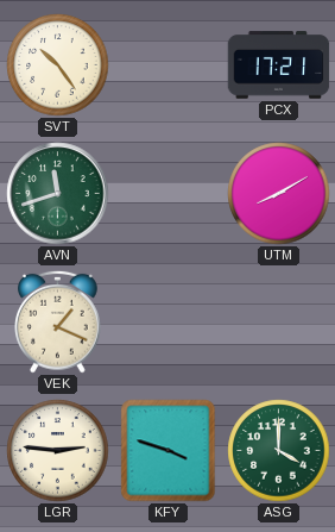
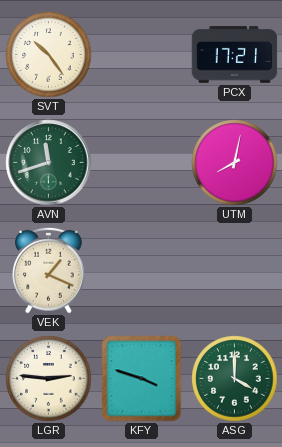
UTM: 8:10 -> 8:02
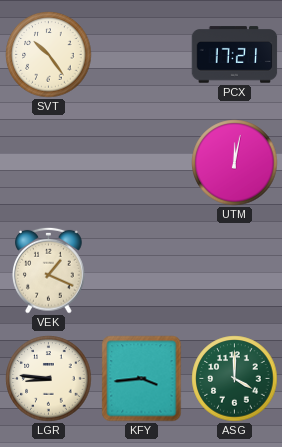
AVN: 11:42 -> none
UTM: 8:02 -> 12:02
LGR: 2:46 -> 8:46
KFY: 3:48 -> 3:44
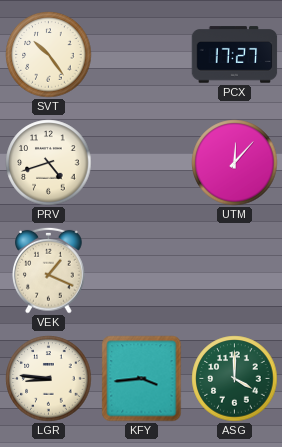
PCX: 17:21 -> 17:27
PRV: none -> 4:42
UTM: 12:02 -> 12:07
